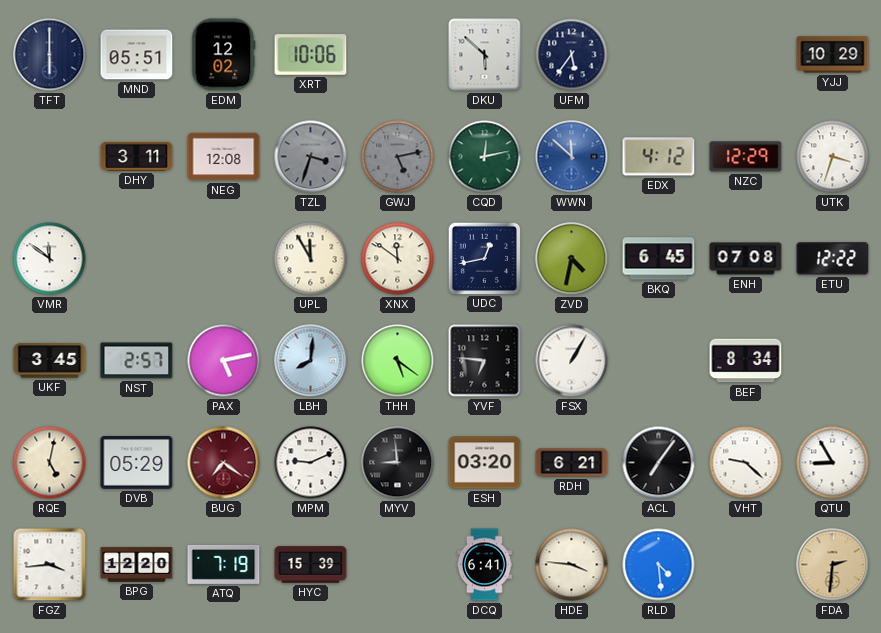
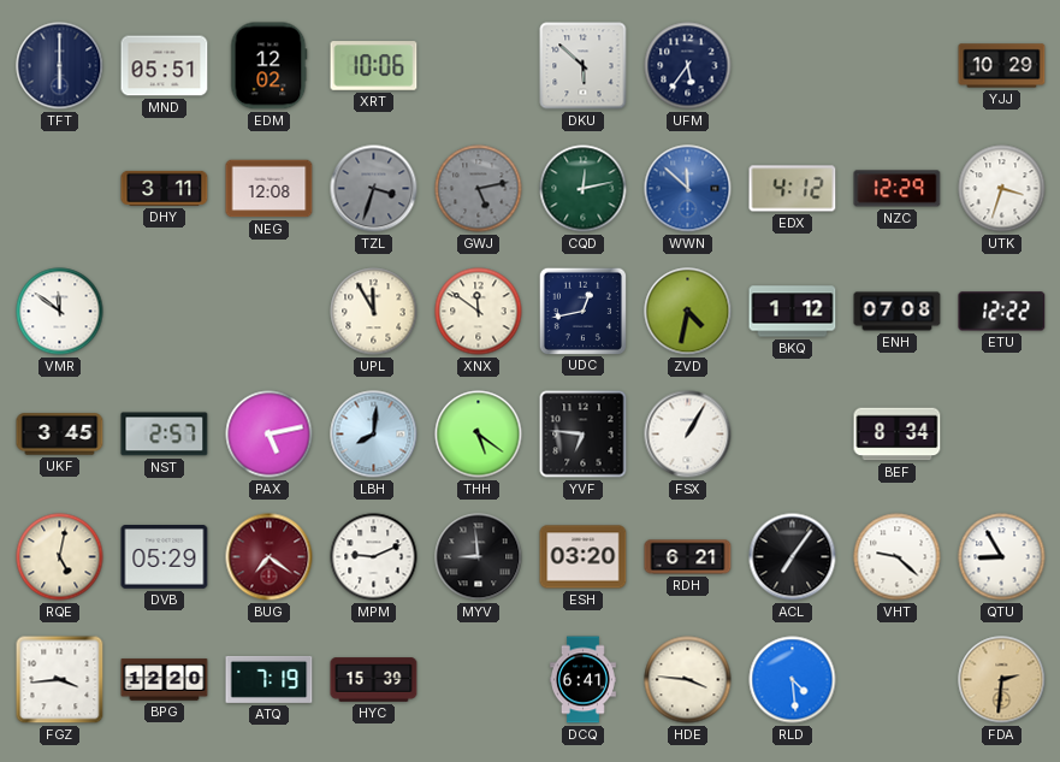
BKQ: 6:45 -> 1:12
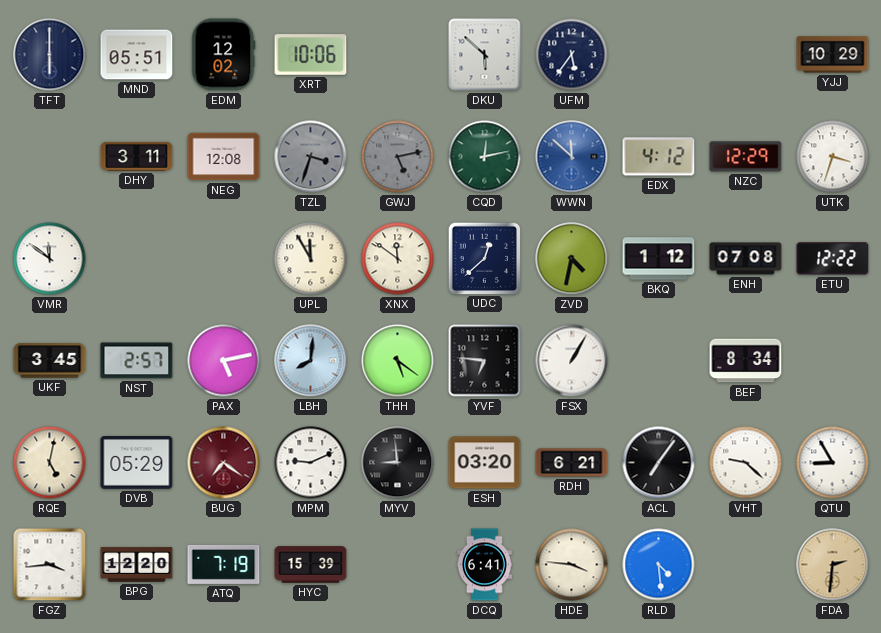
UDC: 12:43 -> 12:38
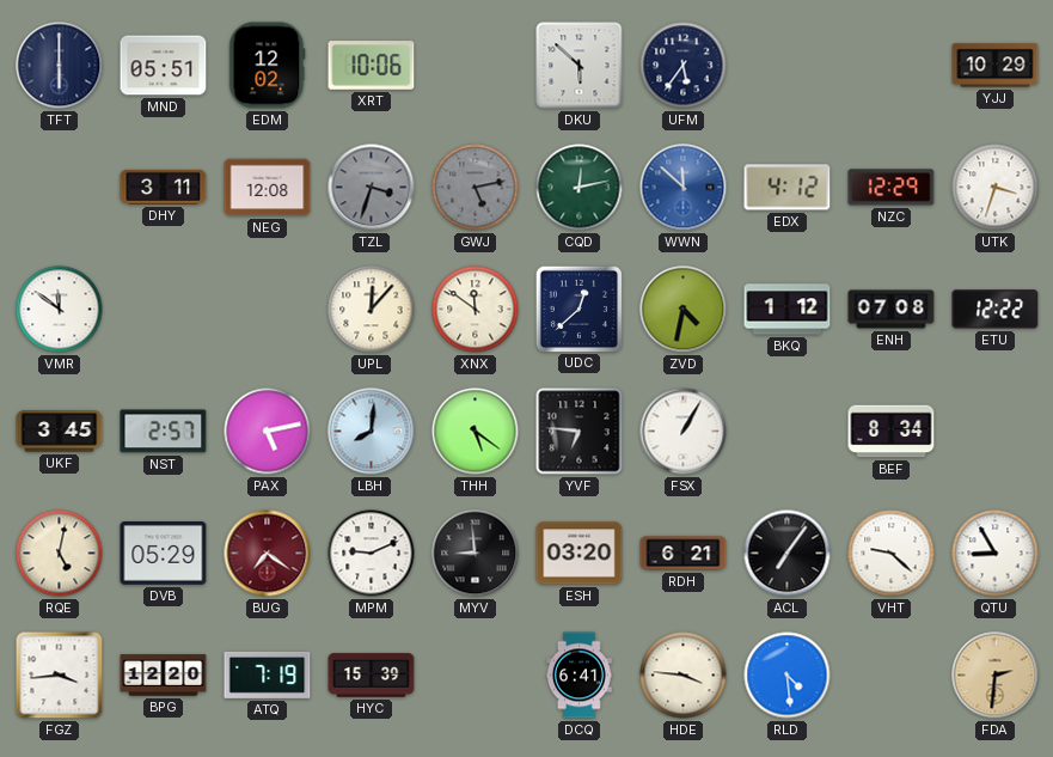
UPL: 11:55 -> 12:07
